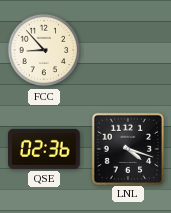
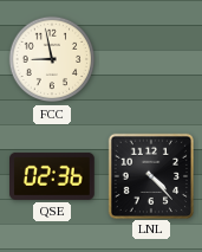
FCC: 8:53 -> 8:58
LNL: 4:18 -> 4:23
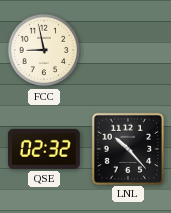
QSE: 02:36 -> 02:32
LNL: 4:23 -> 10:23
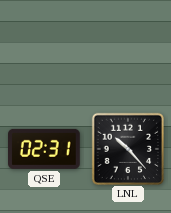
FCC: 8:58 -> none
QSE: 02:32 -> 02:31
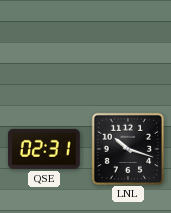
LNL: 10:23 -> 10:18
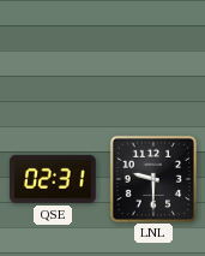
LNL: 10:18 -> 9:30
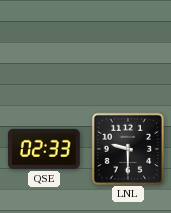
QSE: 02:31 -> 02:33
